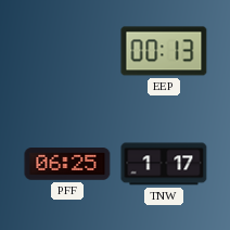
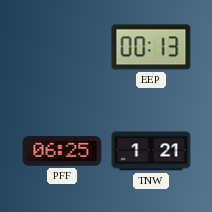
TNW: 1:17 -> 1:21
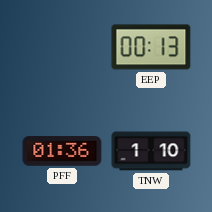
PFF: 06:25 -> 01:36
TNW: 1:21 -> 1:10
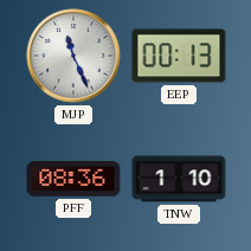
MJP: none -> 11:26
PFF: 01:36 -> 08:36
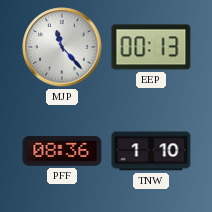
MJP: 11:26 -> 11:23
